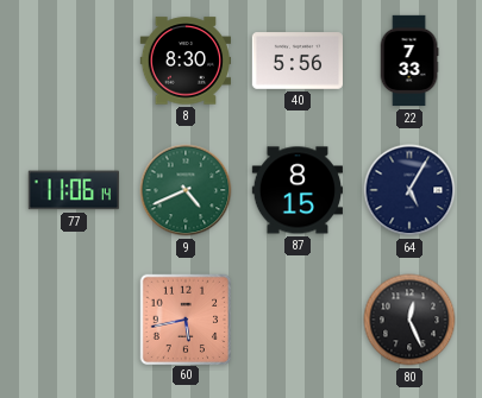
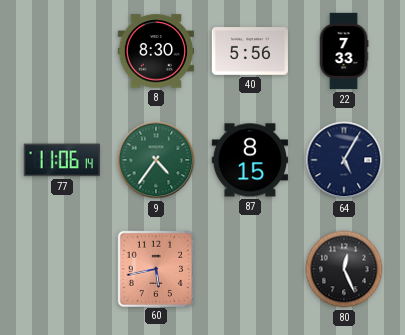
9: 4:41 -> 4:36
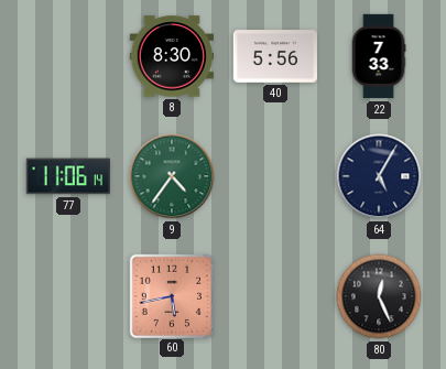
87: 8:15 -> none
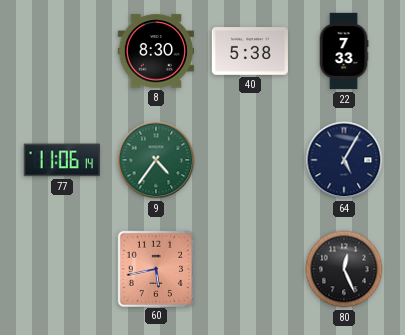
40: 5:56 -> 5:38
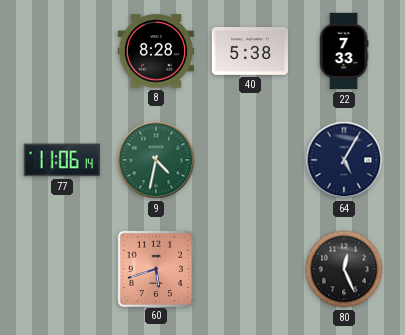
8: 8:30 -> 8:28
9: 4:36 -> 4:32
60: 5:43 -> 5:42
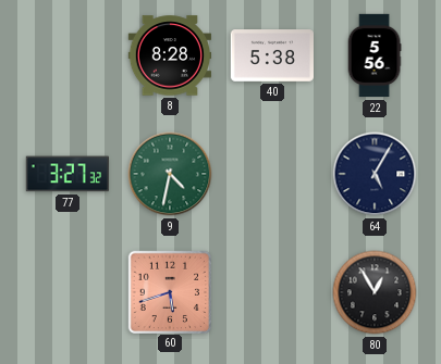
22: 7:33 -> 5:56
77: 11:06 -> 3:27
80: 12:26 -> 12:55
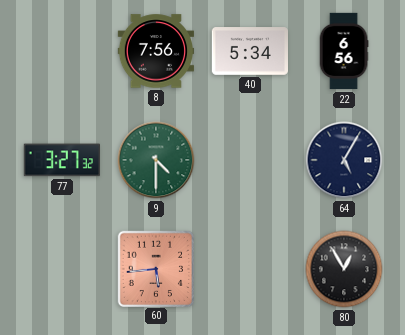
8: 8:28 -> 7:56
40: 5:38 -> 5:34
22: 5:56 -> 6:56
9: 4:32 -> 4:30
60: 5:42 -> 5:44
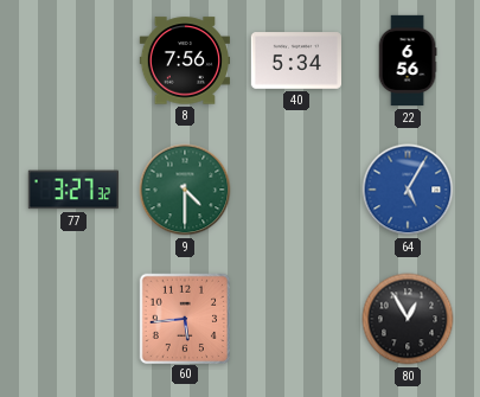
64 dial: navy -> blue
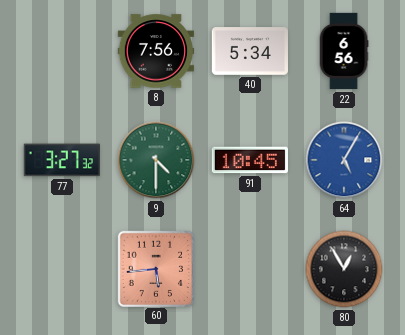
91: none -> 10:45
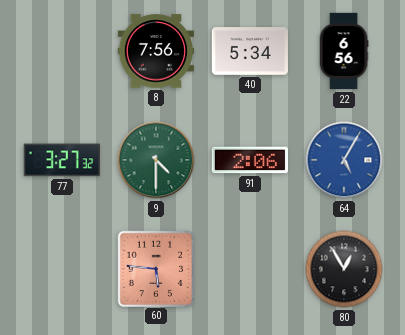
91: 10:45 -> 2:06
60: 5:44 -> 5:46
